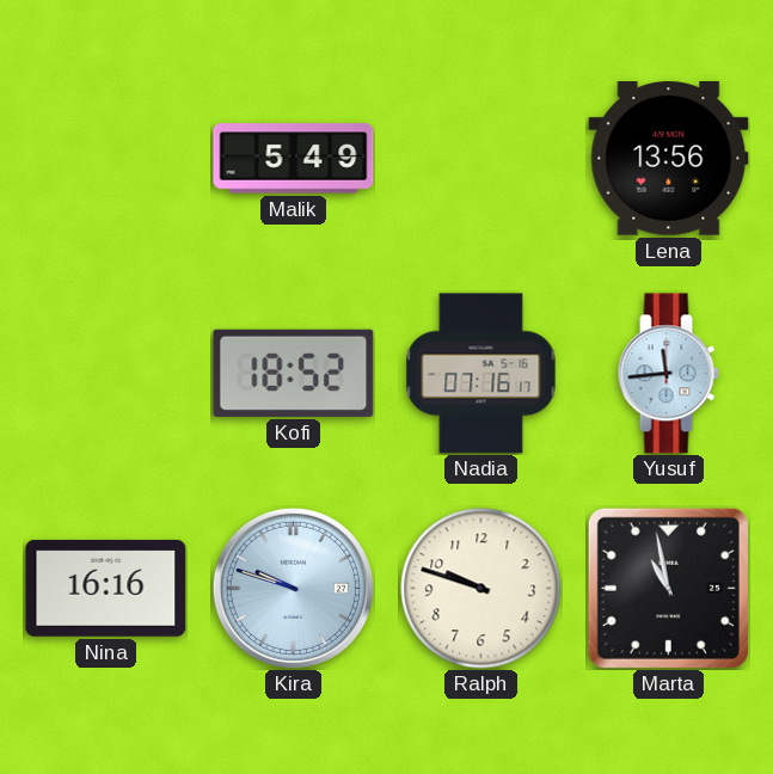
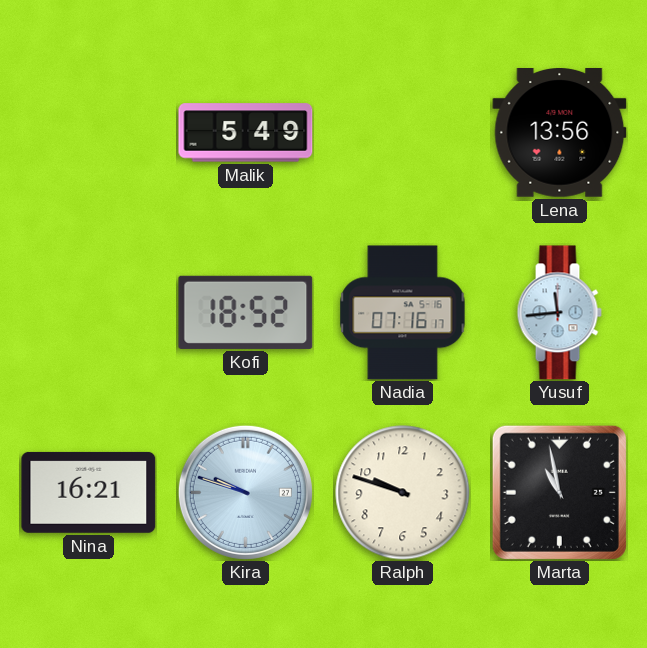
Nina: 16:16 -> 16:21
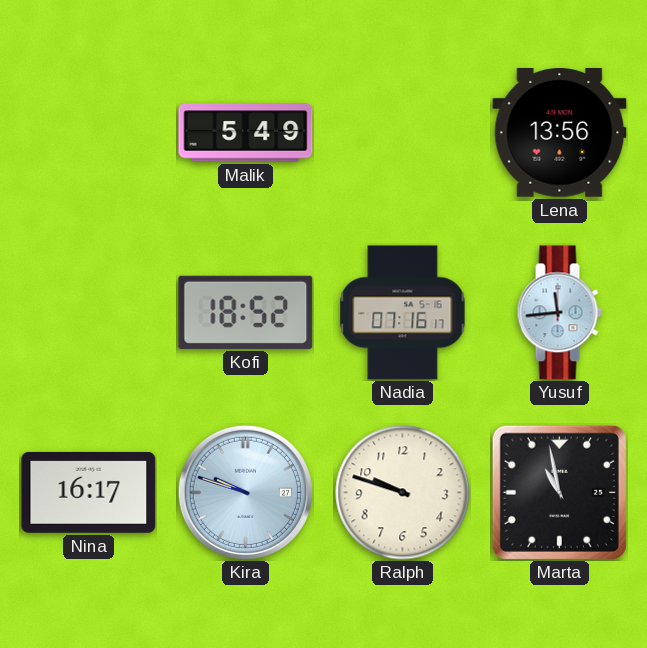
Nina: 16:21 -> 16:17
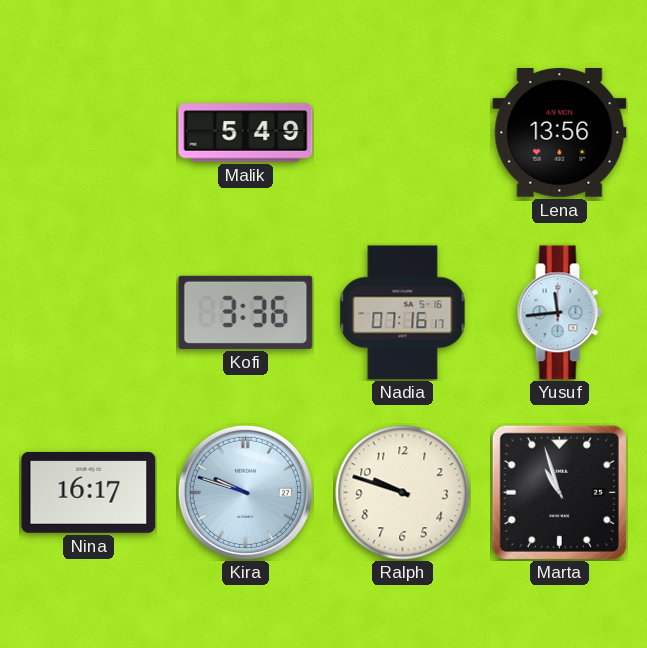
Kofi: 18:52 -> 3:36
Marta: 10:58 -> 10:57
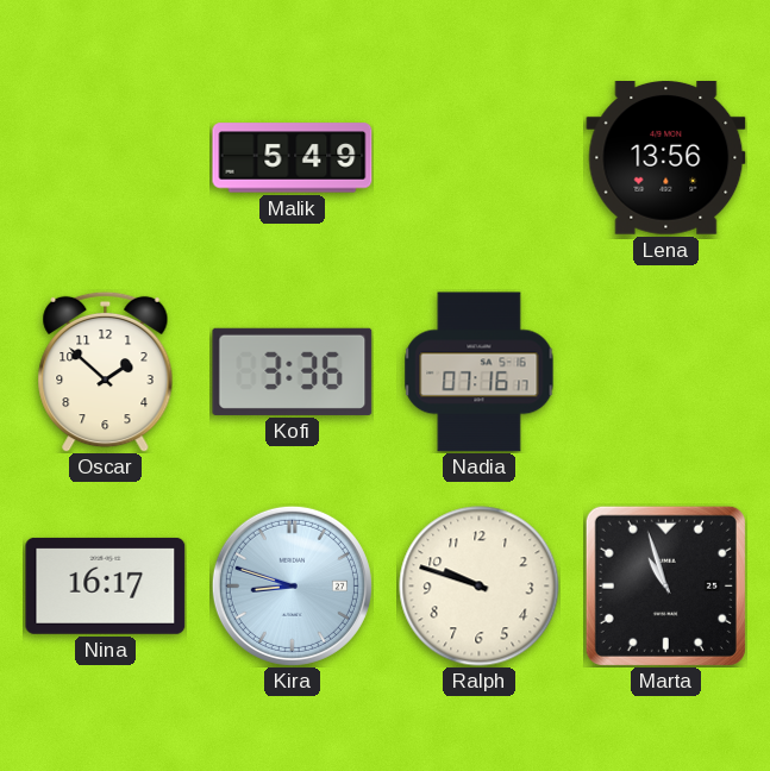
Oscar: none -> 1:52
Yusuf: 11:44 -> none
Kira: 9:48 -> 8:48
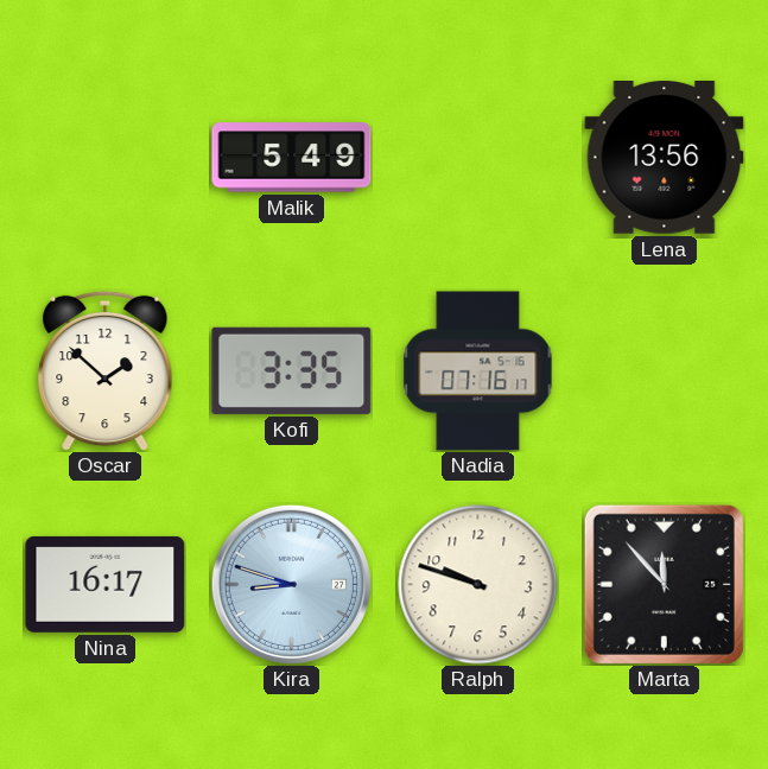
Kofi: 3:36 -> 3:35
Marta: 10:57 -> 11:53
